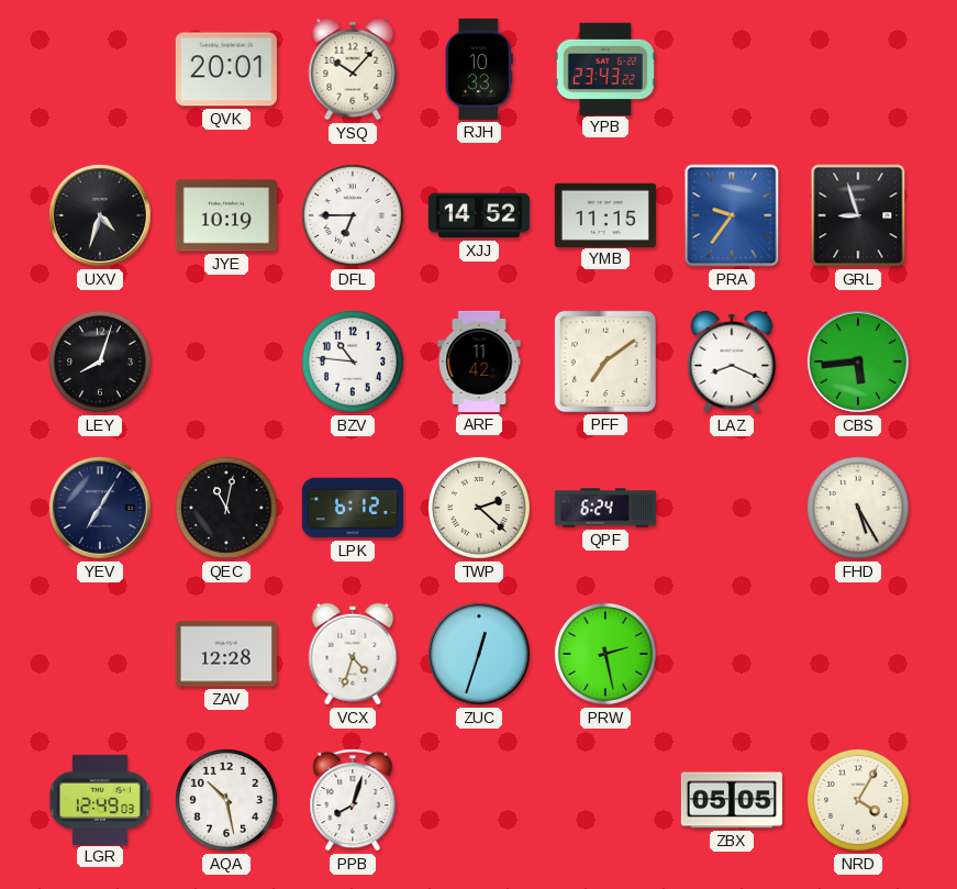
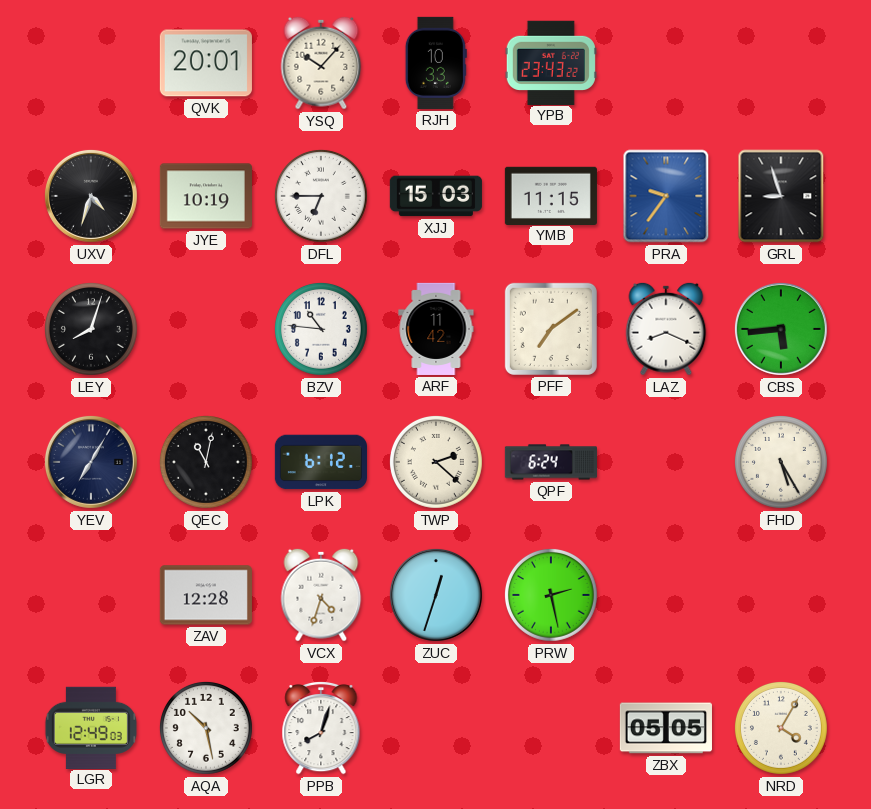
XJJ: 14:52 -> 15:03
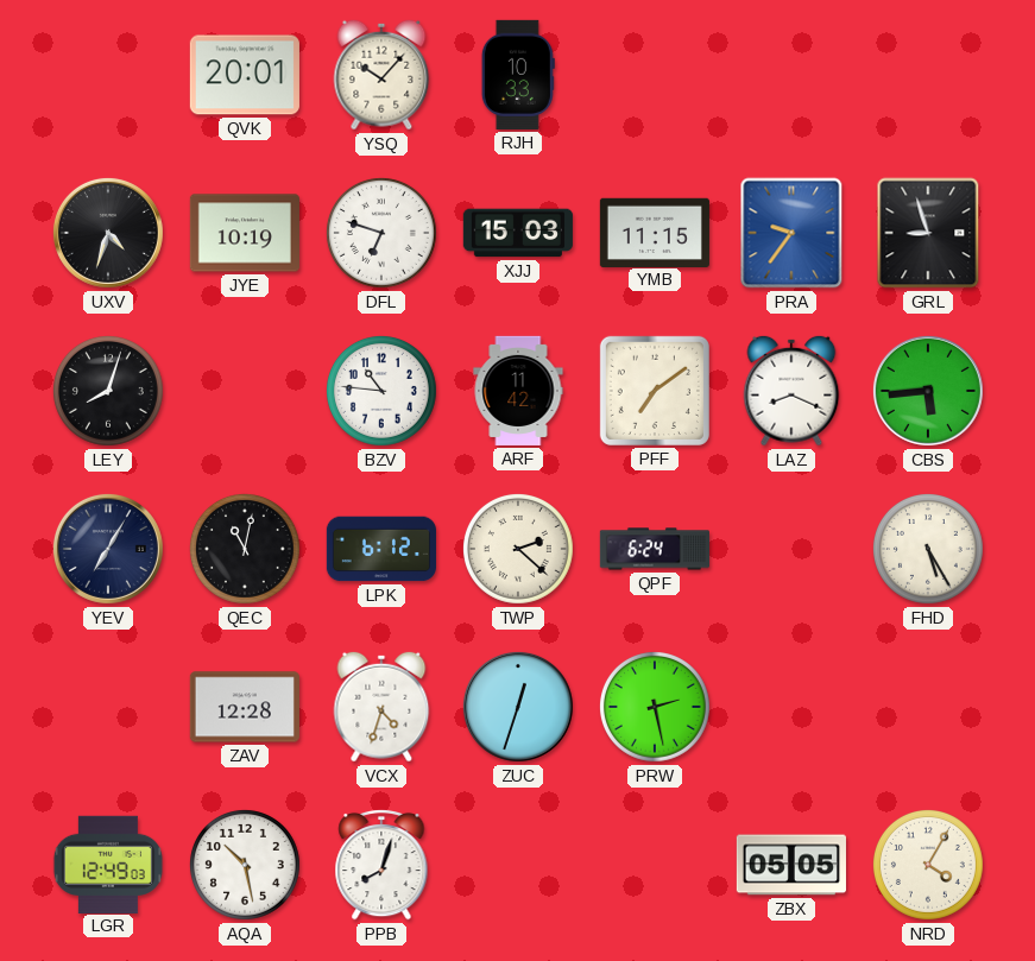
YPB: 23:43 -> none
DFL: 6:45 -> 6:48
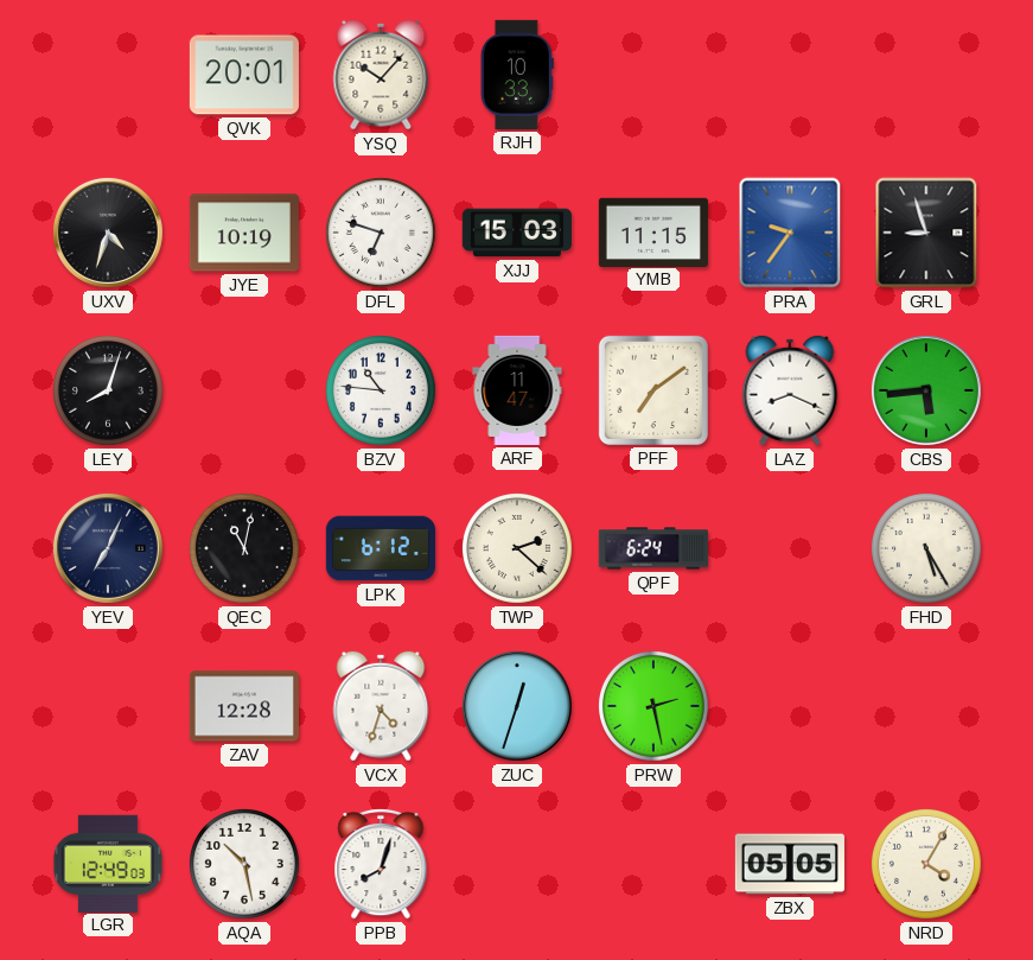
ARF: 11:42 -> 11:47
YEV: 7:05 -> 7:04
